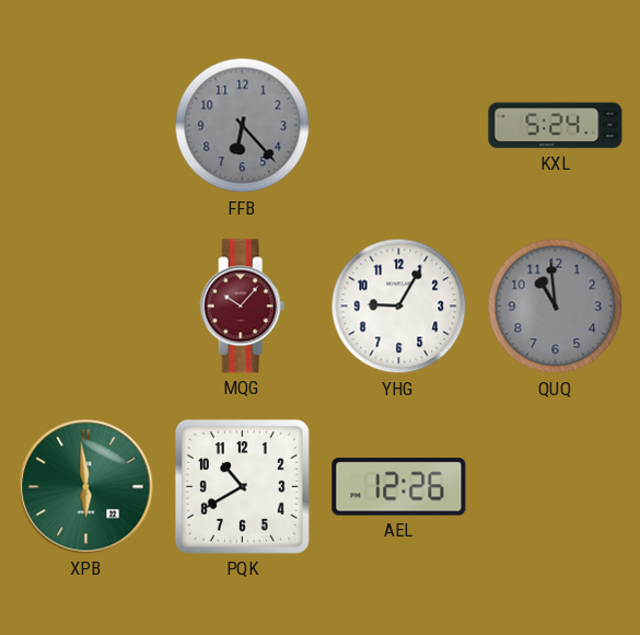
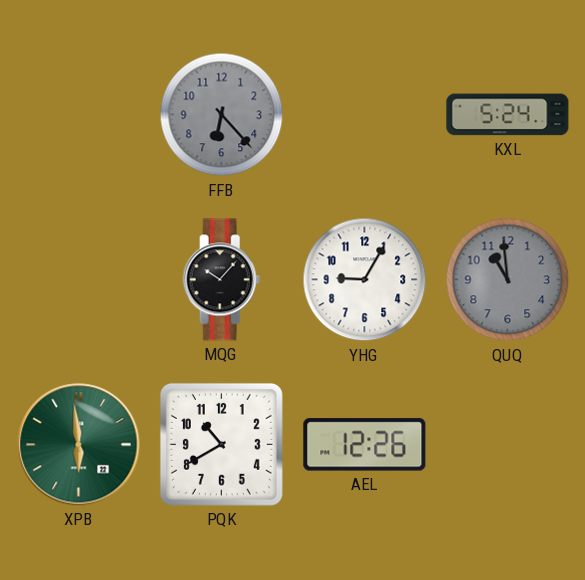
MQG dial: burgundy -> black
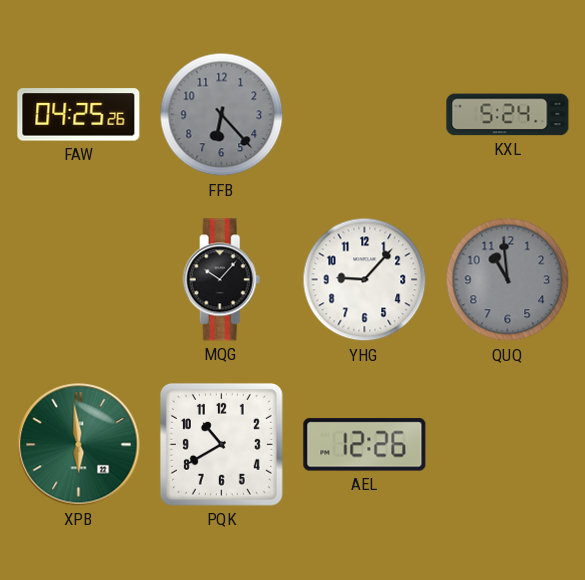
FAW: none -> 04:25
YHG: 9:05 -> 9:07
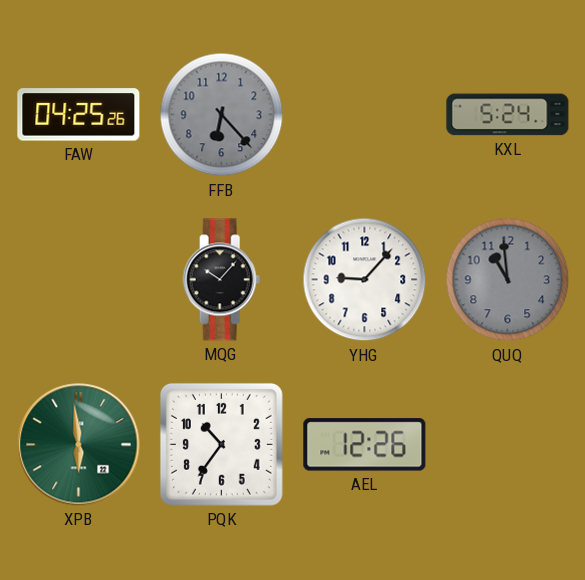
PQK: 10:40 -> 10:36
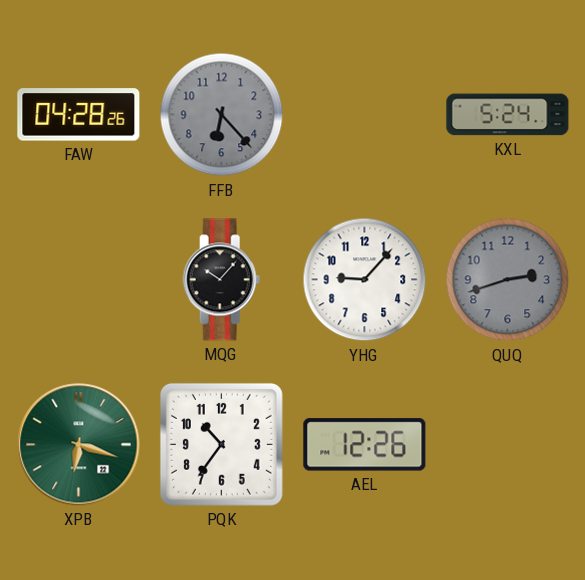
FAW: 04:25 -> 04:28
QUQ: 10:59 -> 2:42
XPB: 5:59 -> 6:18
